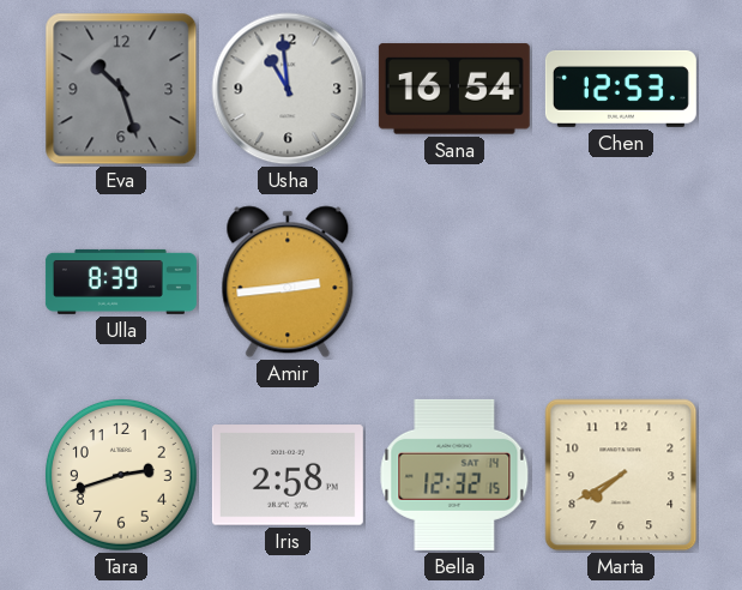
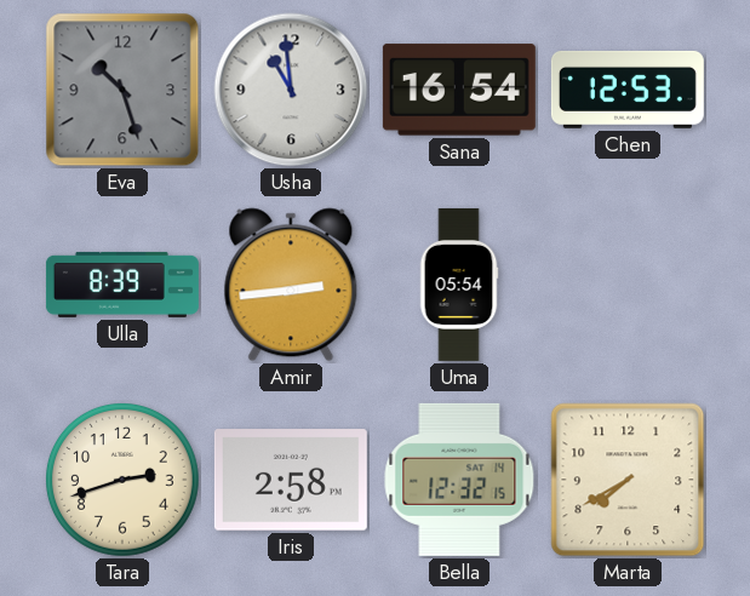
Uma: none -> 05:54
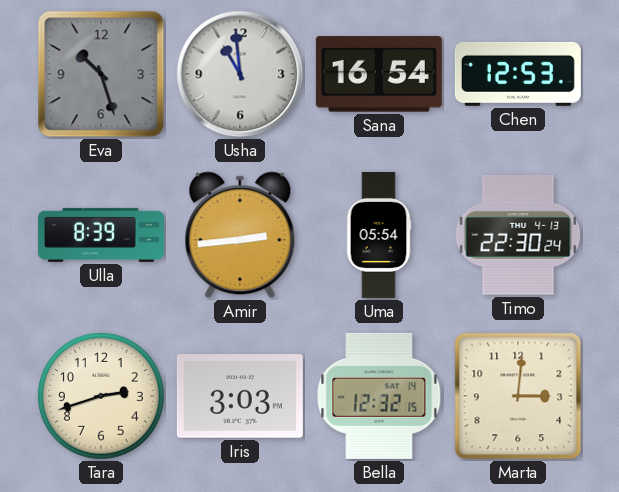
Timo: none -> 22:30
Iris: 2:58 -> 3:03
Marta: 7:40 -> 3:01
